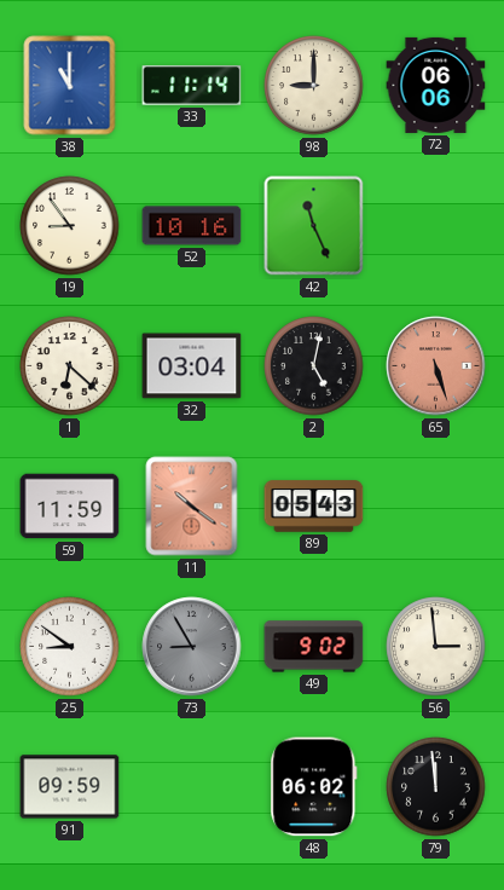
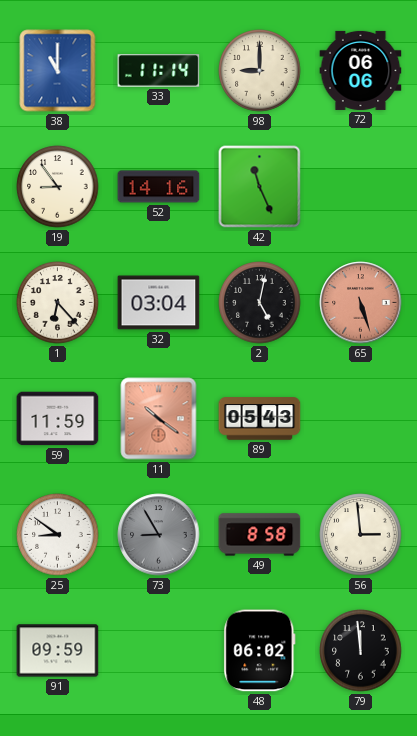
52: 10:16 -> 14:16
1: 6:22 -> 6:23
49: 9:02 -> 8:58
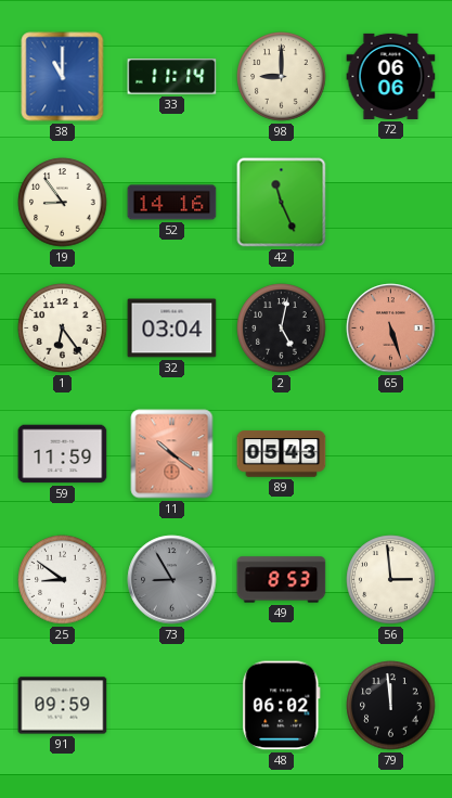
1: 6:23 -> 6:24
49: 8:58 -> 8:53
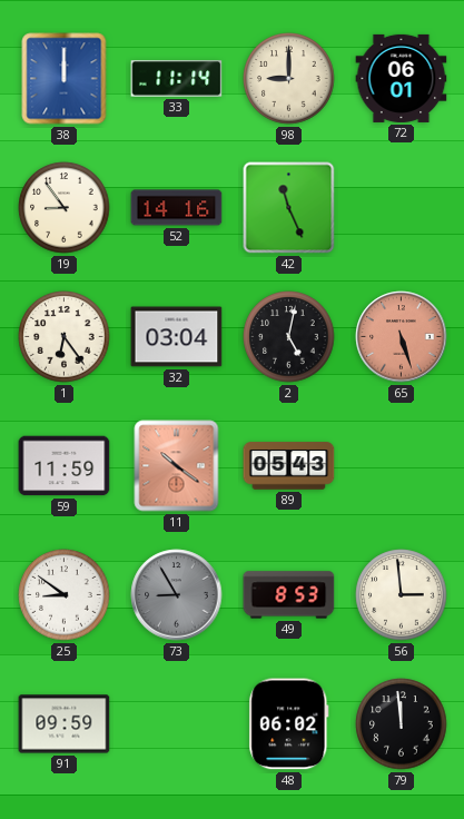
38: 11:00 -> 12:00
72: 06:06 -> 06:01
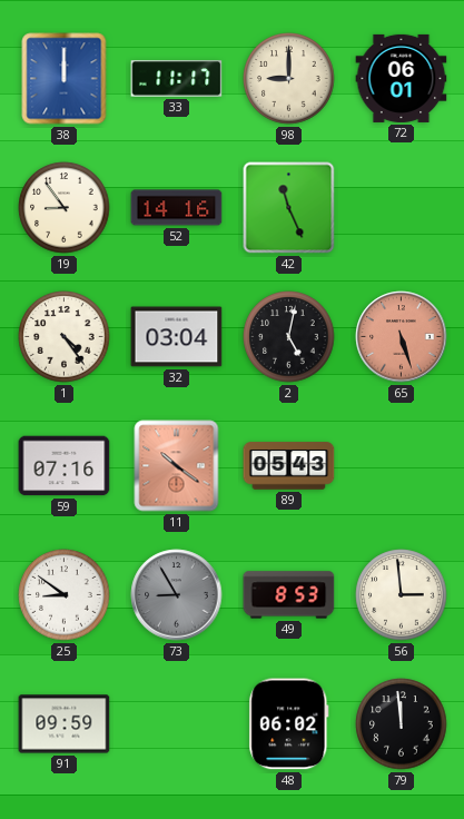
33: 11:14 -> 11:17
1: 6:24 -> 4:24
59: 11:59 -> 07:16
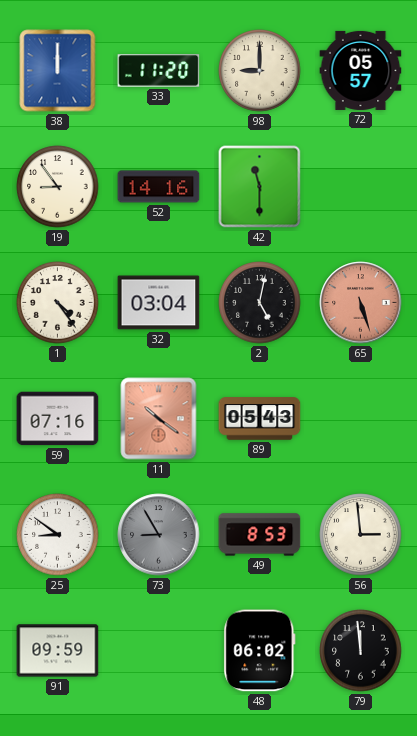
33: 11:17 -> 11:20
72: 06:01 -> 05:57
42: 11:26 -> 11:30
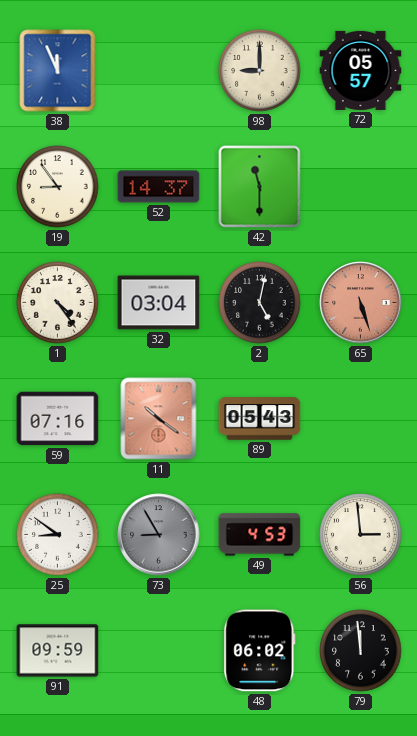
38: 12:00 -> 11:56
33: 11:20 -> none
52: 14:16 -> 14:37
49: 8:53 -> 4:53
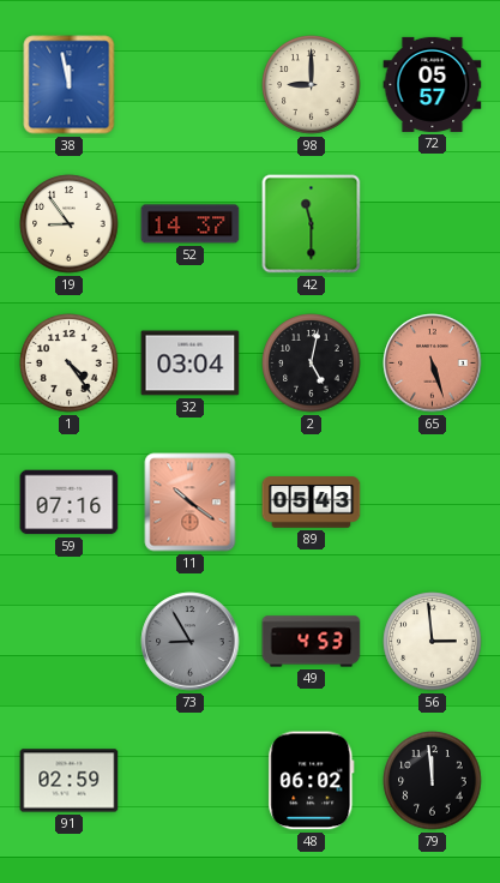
38: 11:56 -> 11:58
25: 8:51 -> none
91: 09:59 -> 02:59
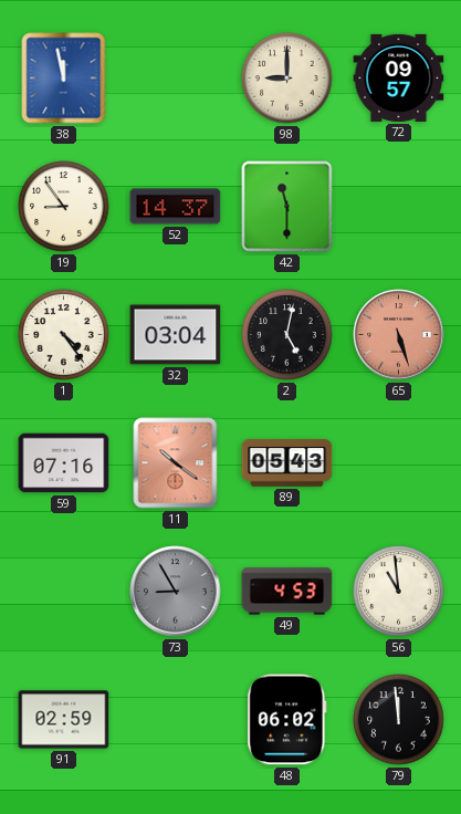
72: 05:57 -> 09:57
56: 2:59 -> 10:59
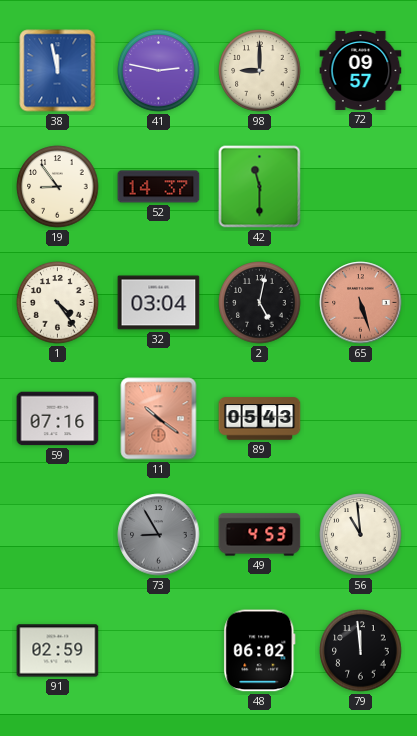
41: none -> 2:47
